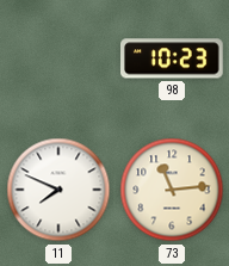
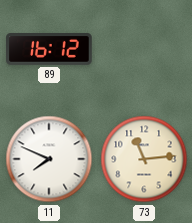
89: none -> 16:12
98: 10:23 -> none
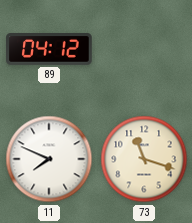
89: 16:12 -> 04:12
73: 11:14 -> 11:18
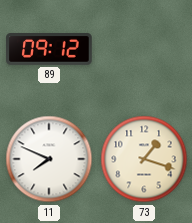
89: 04:12 -> 09:12
73: 11:18 -> 1:18
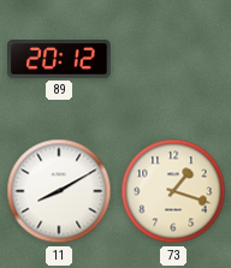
89: 09:12 -> 20:12
11: 7:49 -> 8:10
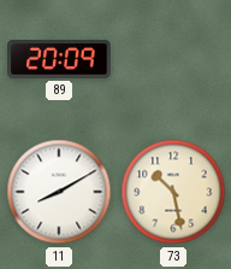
89: 20:12 -> 20:09
73: 1:18 -> 10:28
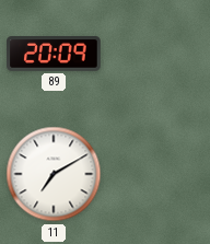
11: 8:10 -> 7:10
73: 10:28 -> none
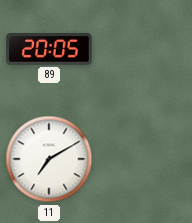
89: 20:09 -> 20:05
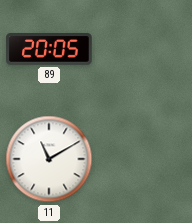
11: 7:10 -> 11:10
